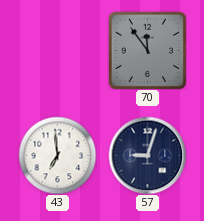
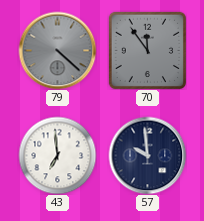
79: none -> 4:22
57: 9:03 -> 9:59
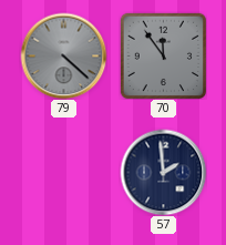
43: 6:59 -> none
57: 9:59 -> 1:59
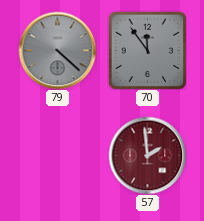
57 dial: navy -> burgundy
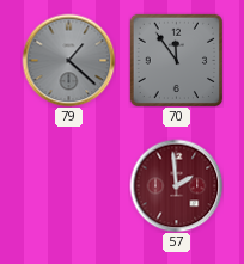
79: 4:22 -> 1:22
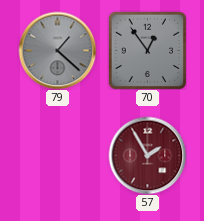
70: 11:54 -> 12:54
57: 1:59 -> 1:55
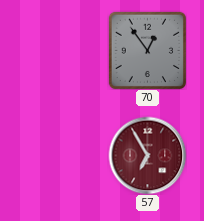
79: 1:22 -> none
57: 1:55 -> 6:55
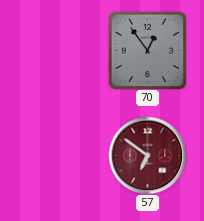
57: 6:55 -> 6:51
